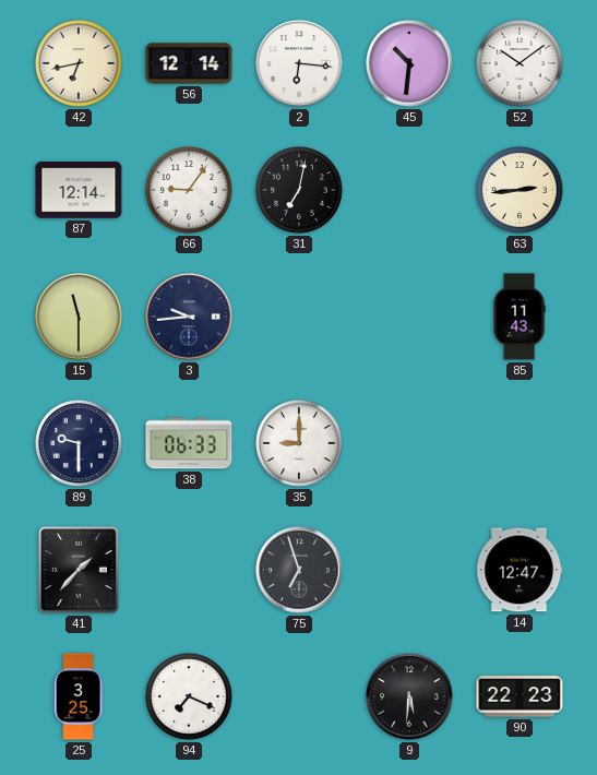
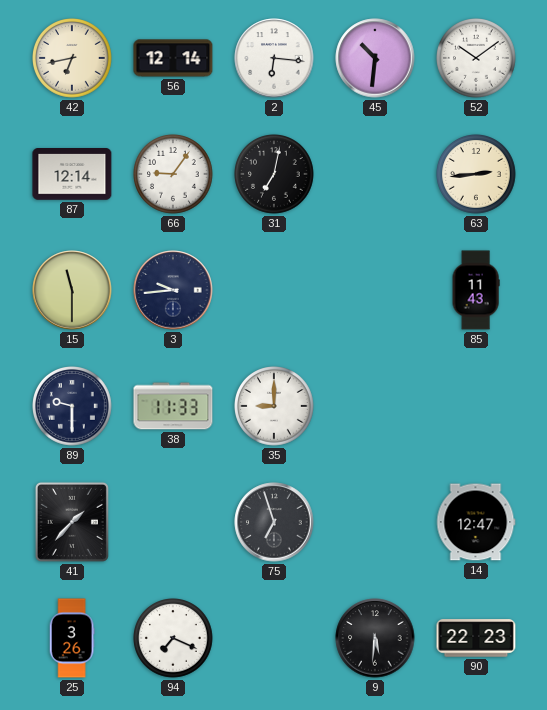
38: 06:33 -> 11:33
25: 3:25 -> 3:26
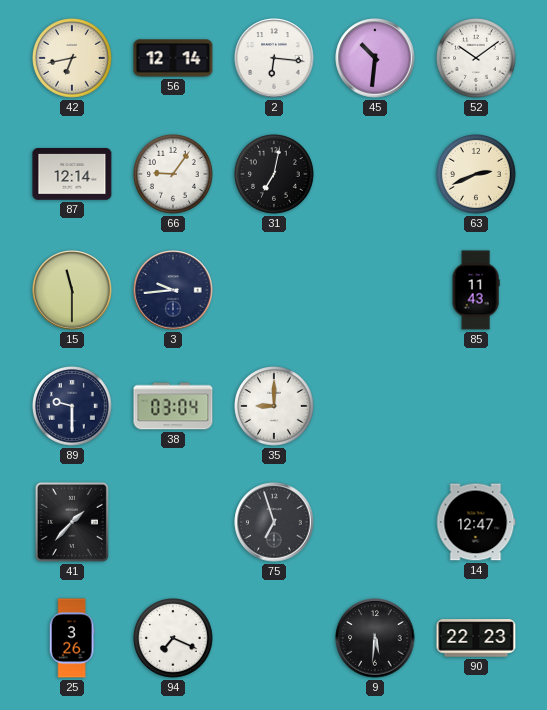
63: 2:44 -> 2:41
38: 11:33 -> 03:04
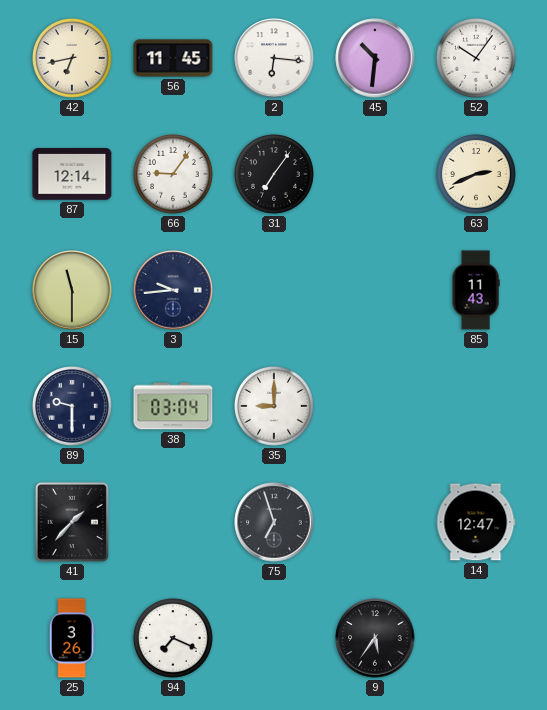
56: 12:14 -> 11:45
52: 10:09 -> 10:06
31: 7:02 -> 7:06
9: 5:31 -> 5:36
90: 22:23 -> none
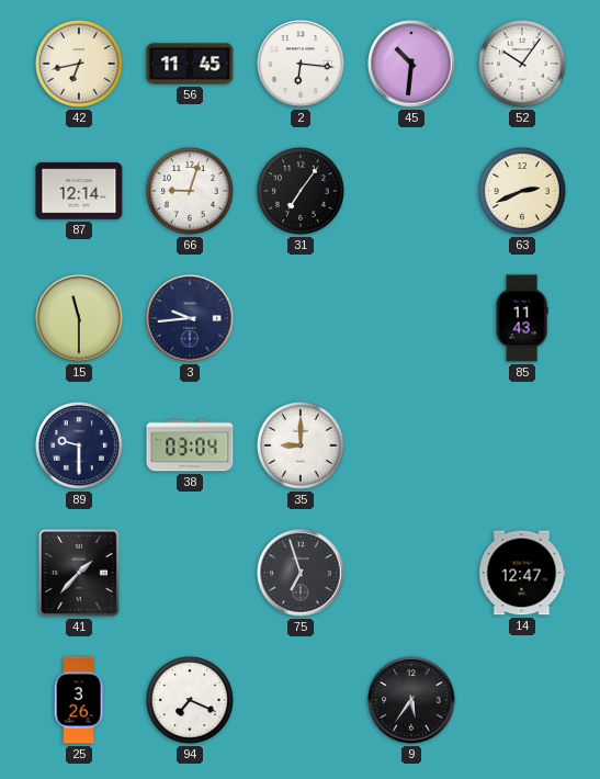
66: 9:06 -> 9:03
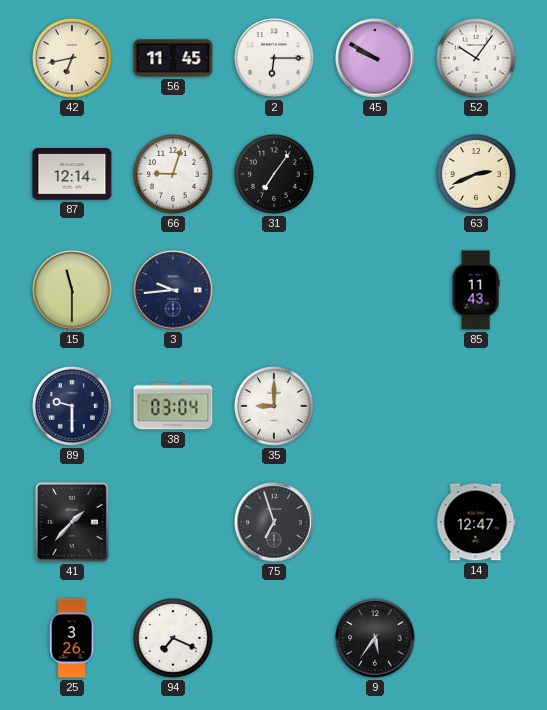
2: 6:16 -> 6:15
45: 10:31 -> 9:50
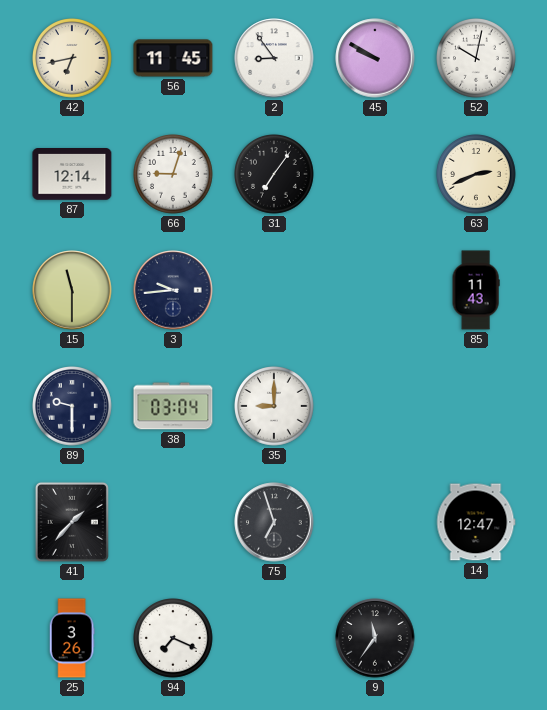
2: 6:15 -> 8:54
52: 10:06 -> 10:02
9: 5:36 -> 11:36
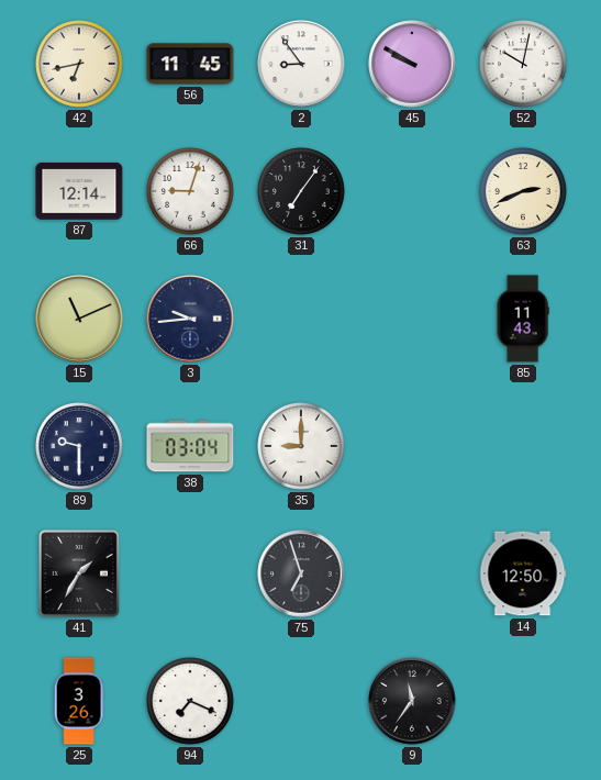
15: 11:30 -> 11:11
41: 1:37 -> 1:35
14: 12:47 -> 12:50
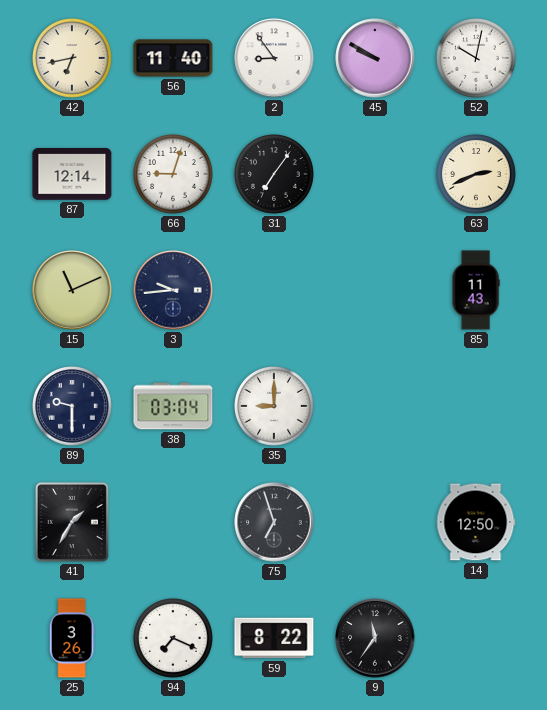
56: 11:45 -> 11:40
59: none -> 8:22
